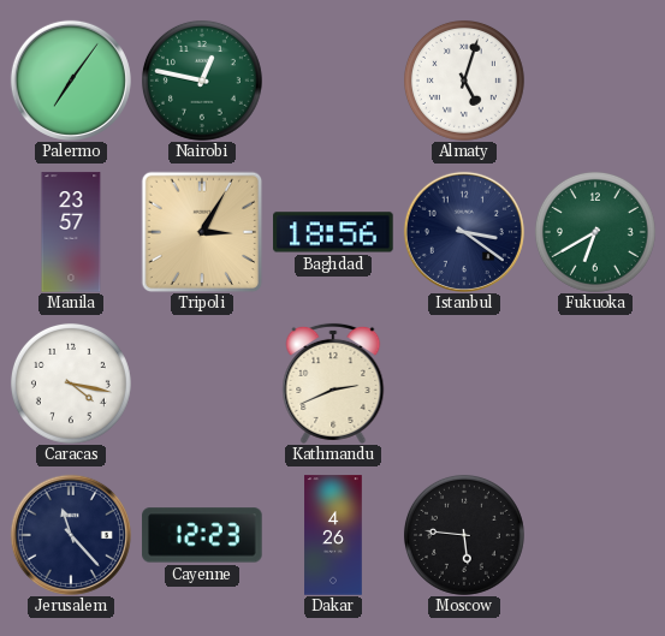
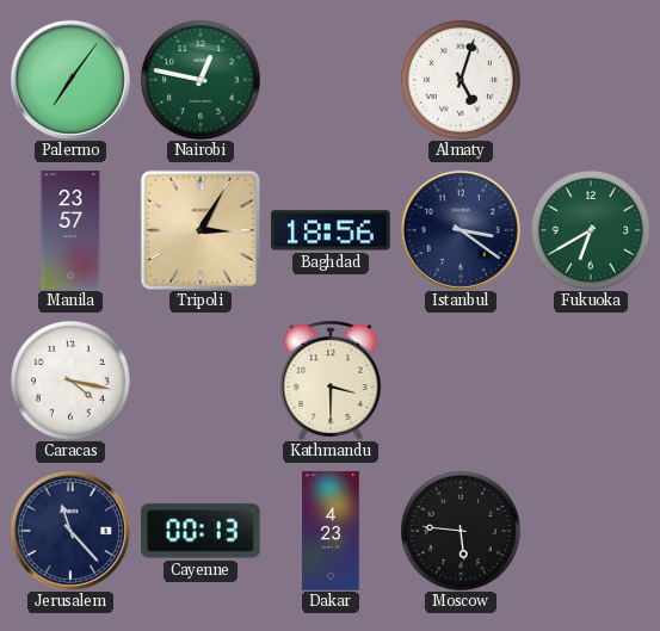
Kathmandu: 2:41 -> 3:30
Cayenne: 12:23 -> 00:13
Dakar: 4:26 -> 4:23
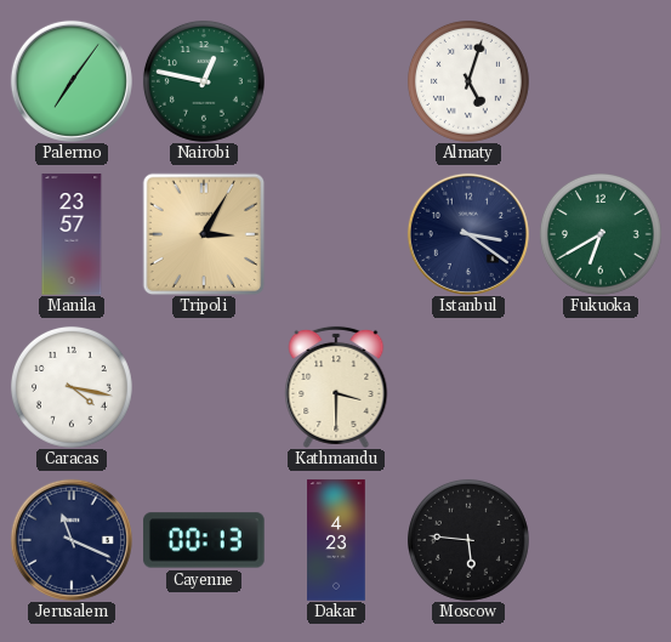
Baghdad: 18:56 -> none
Jerusalem: 11:23 -> 11:19
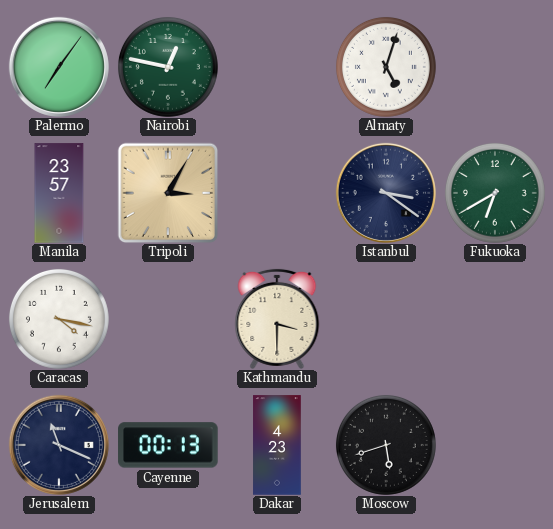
Moscow: 5:46 -> 5:42
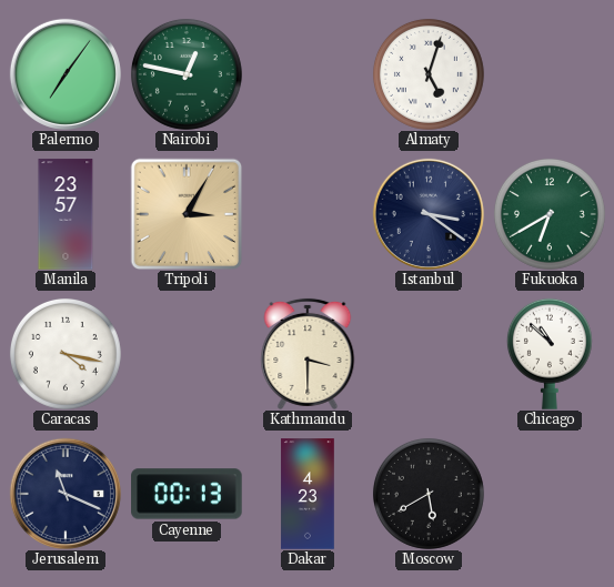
Chicago: none -> 10:52
Moscow: 5:42 -> 5:40
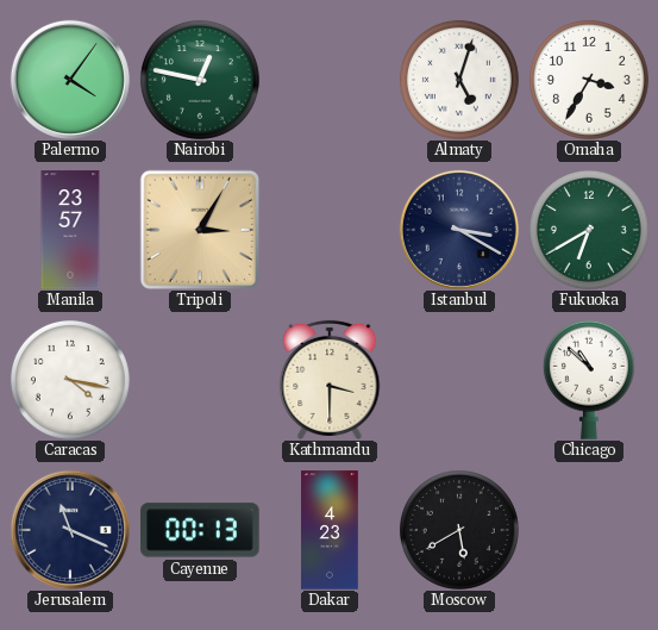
Palermo: 7:06 -> 4:06
Omaha: none -> 3:35
Istanbul: 3:21 -> 3:20
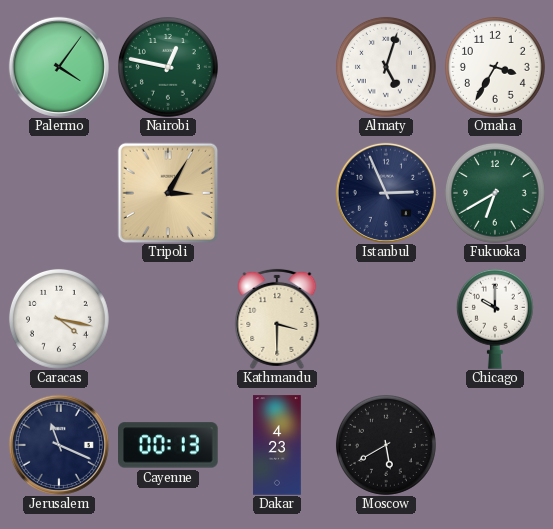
Manila: 23:57 -> none
Istanbul: 3:20 -> 2:56
Chicago: 10:52 -> 10:00
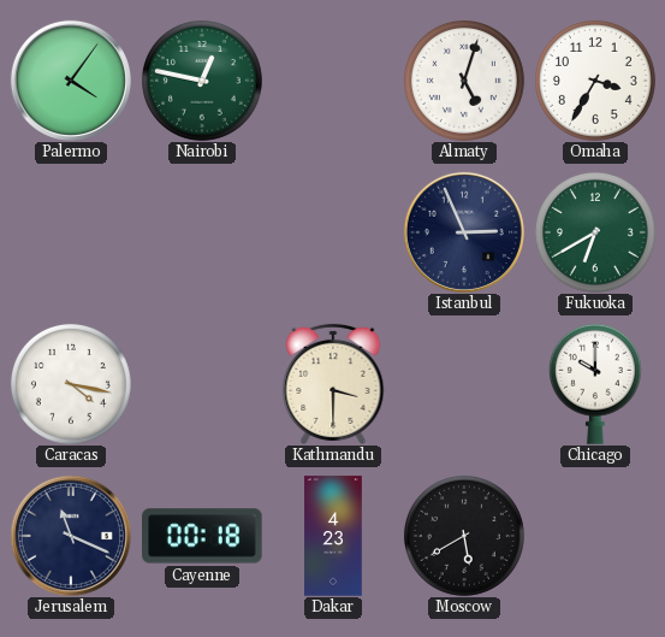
Tripoli: 3:05 -> none
Cayenne: 00:13 -> 00:18
